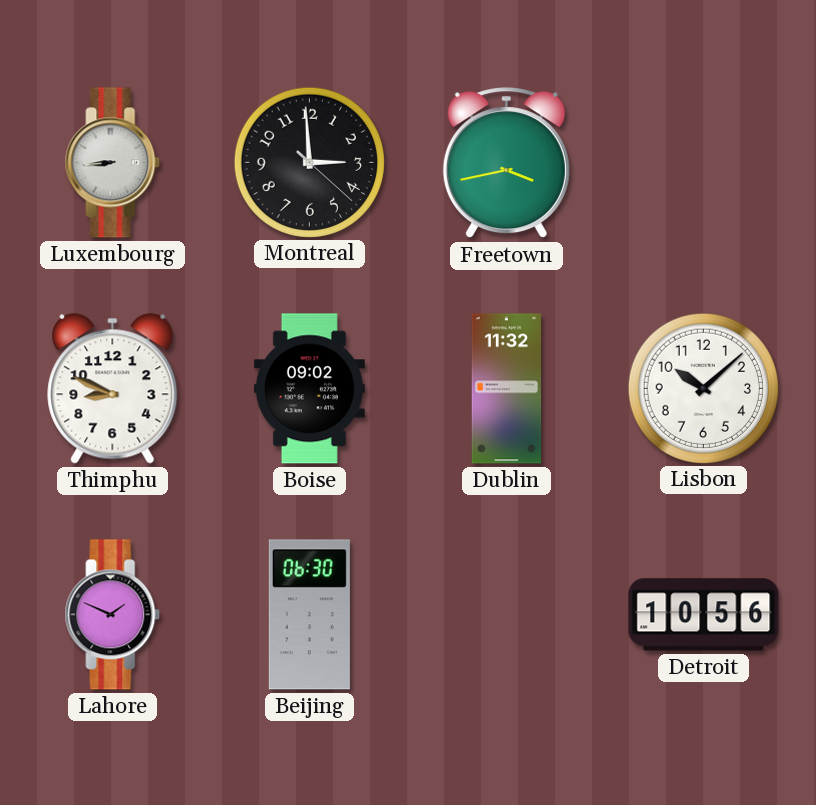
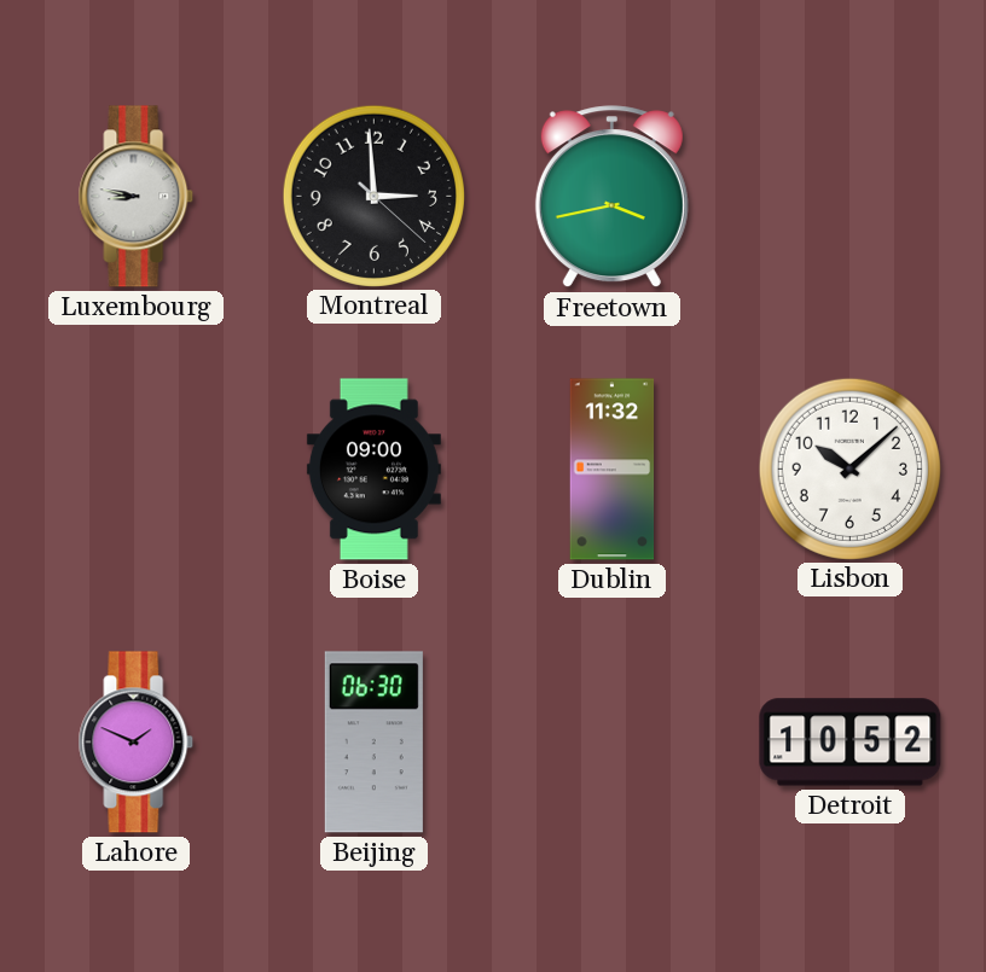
Luxembourg: 8:44 -> 8:47
Thimphu: 8:49 -> none
Boise: 09:02 -> 09:00
Detroit: 10:56 -> 10:52
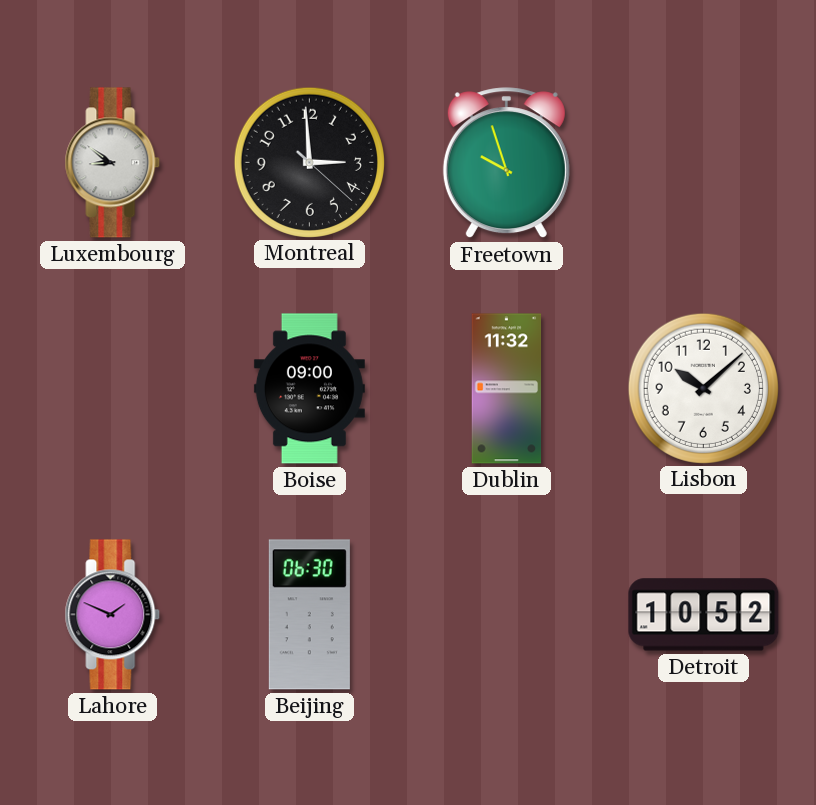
Luxembourg: 8:47 -> 8:51
Freetown: 3:43 -> 9:57
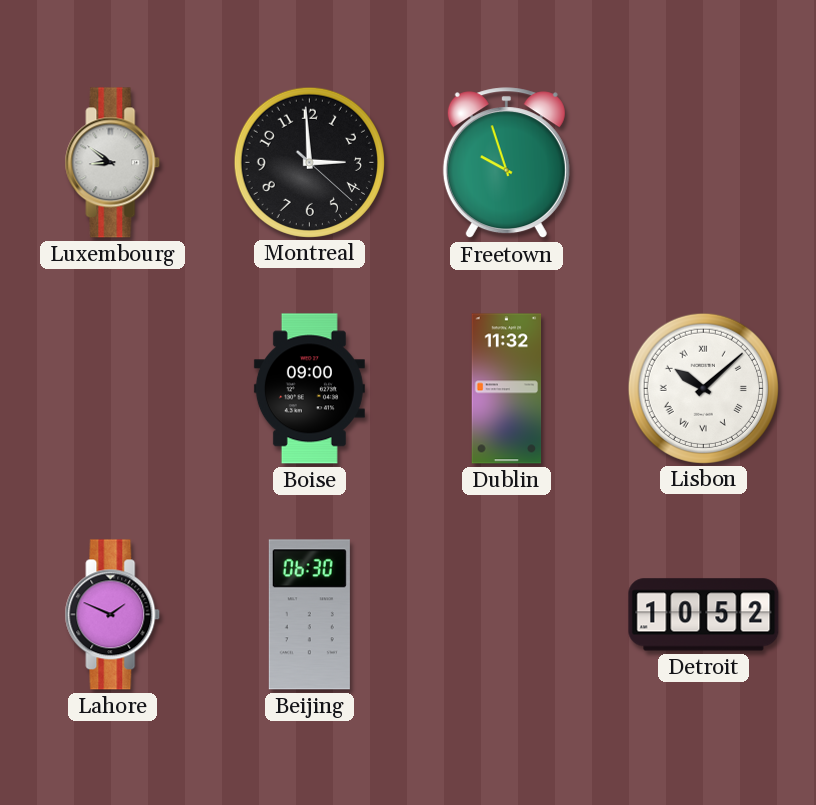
Lisbon numerals: Arabic -> Roman
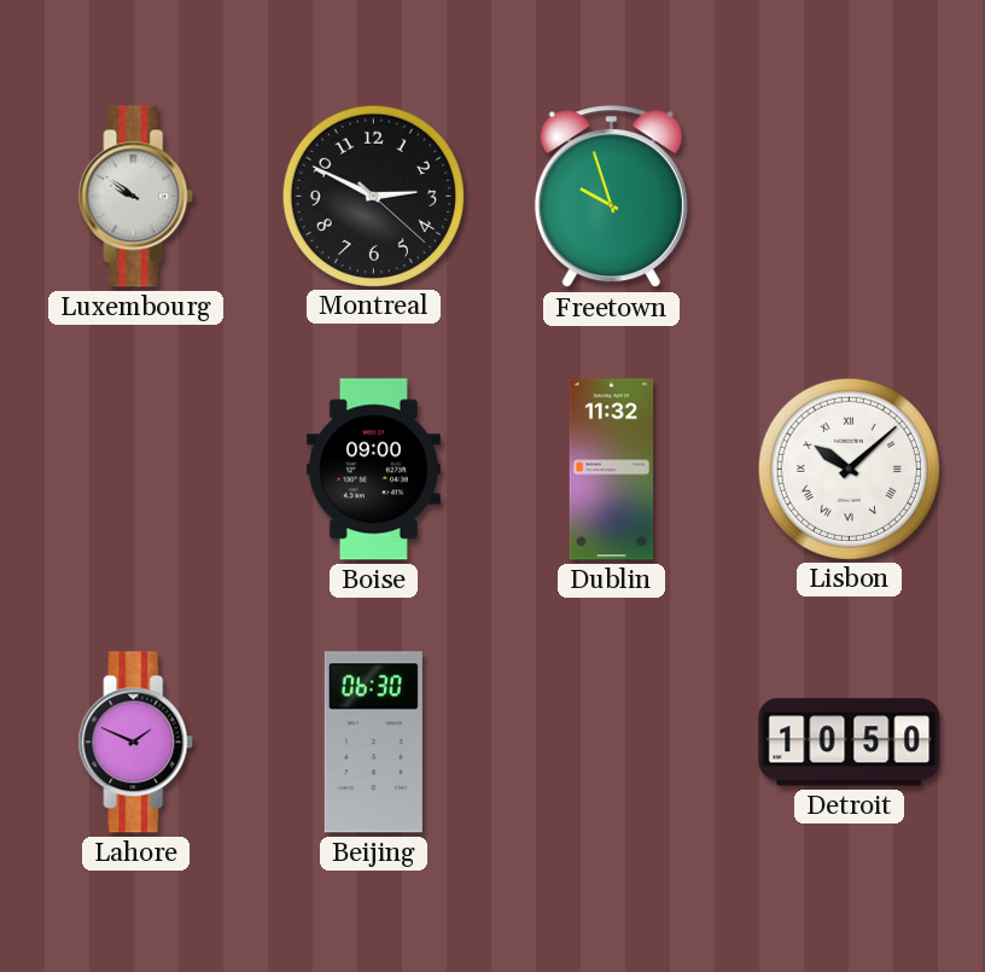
Luxembourg: 8:51 -> 9:51
Montreal: 2:59 -> 2:49
Detroit: 10:52 -> 10:50
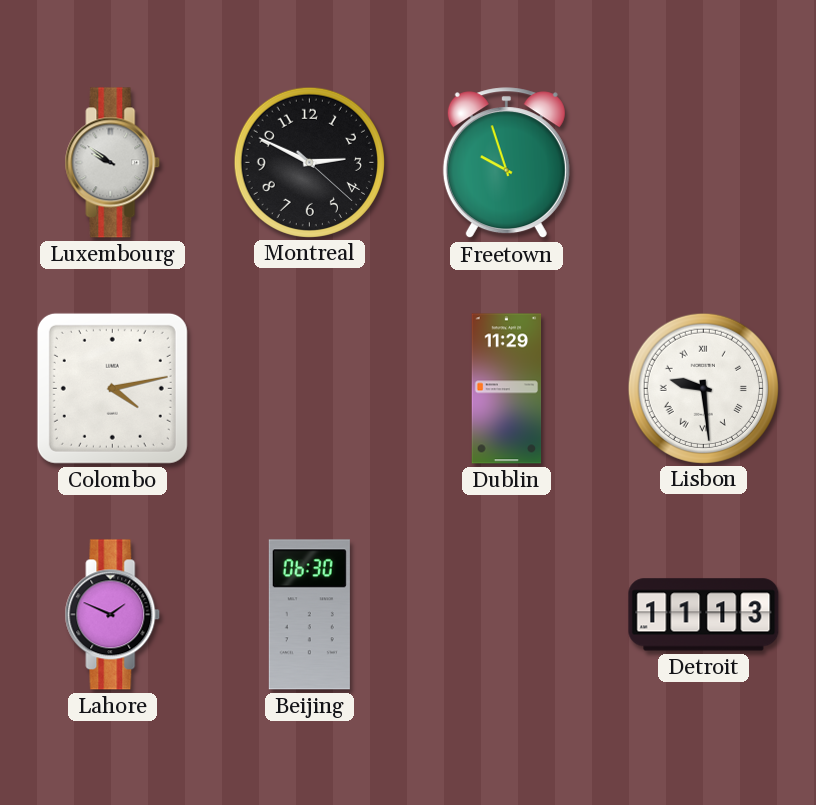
Colombo: none -> 4:13
Boise: 09:00 -> none
Dublin: 11:32 -> 11:29
Lisbon: 10:08 -> 9:29
Detroit: 10:50 -> 11:13
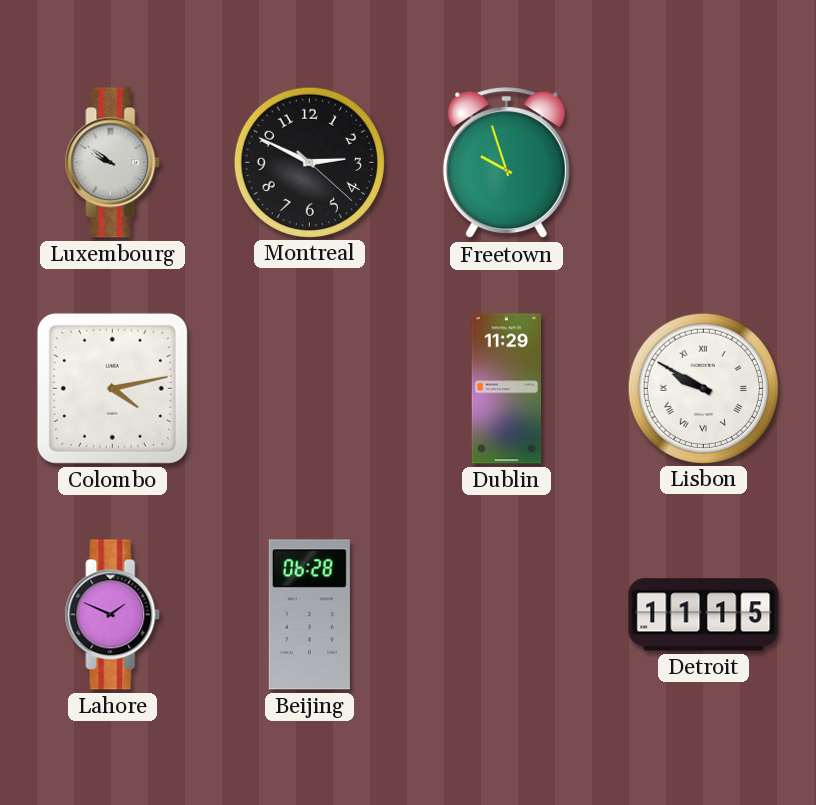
Lisbon: 9:29 -> 9:50
Beijing: 06:30 -> 06:28
Detroit: 11:13 -> 11:15
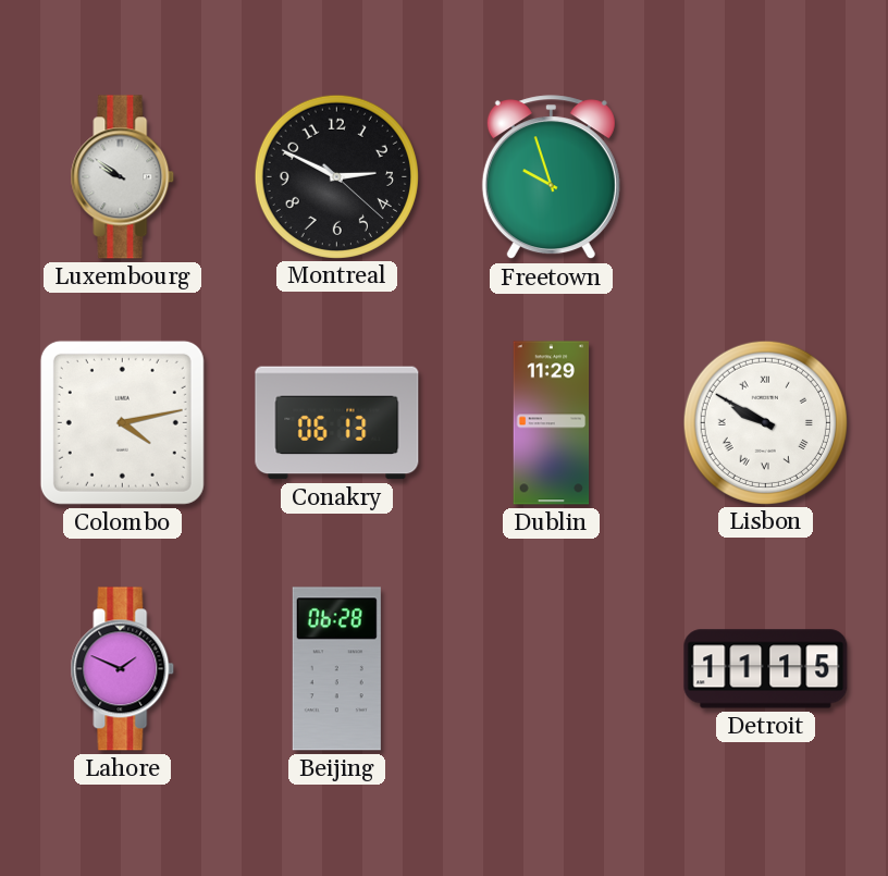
Conakry: none -> 06:13
